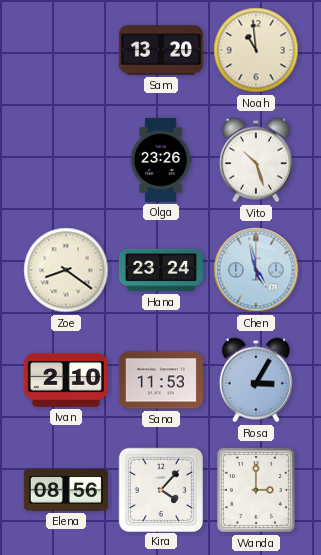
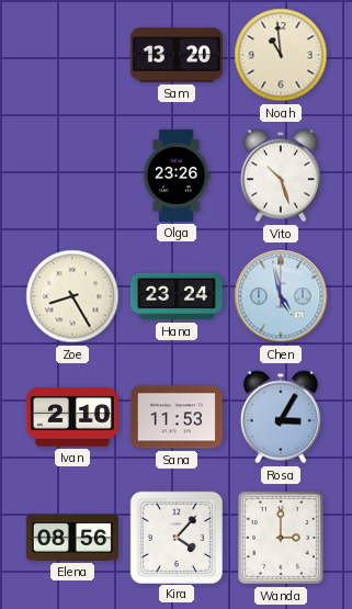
Zoe: 8:21 -> 8:25
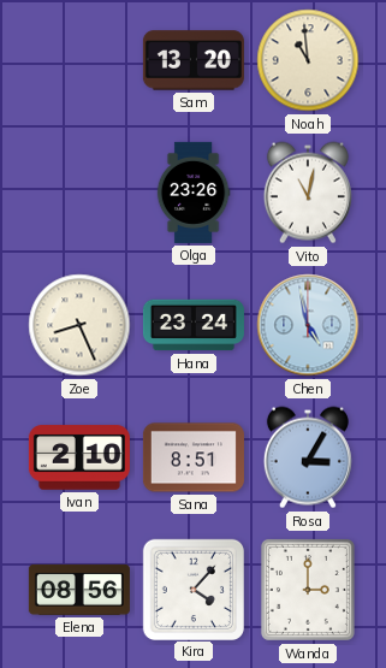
Vito: 10:27 -> 11:02
Zoe: 8:25 -> 8:26
Sana: 11:53 -> 8:51
